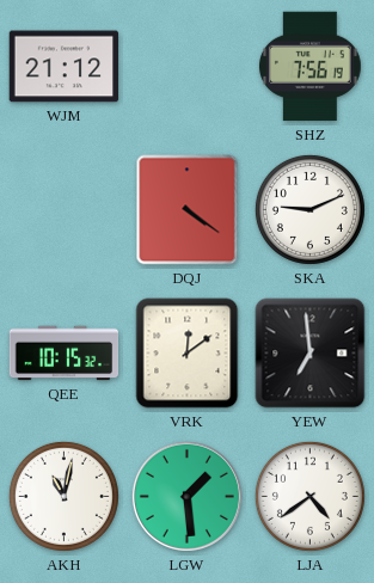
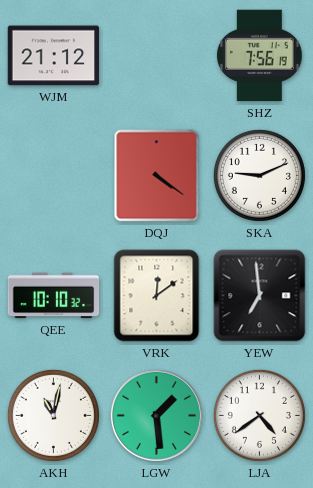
QEE: 10:15 -> 10:10
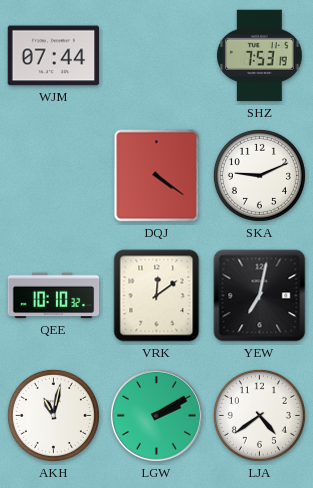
WJM: 21:12 -> 07:44
SHZ: 7:56 -> 7:53
YEW: 6:59 -> 7:02
LGW: 1:29 -> 2:10
